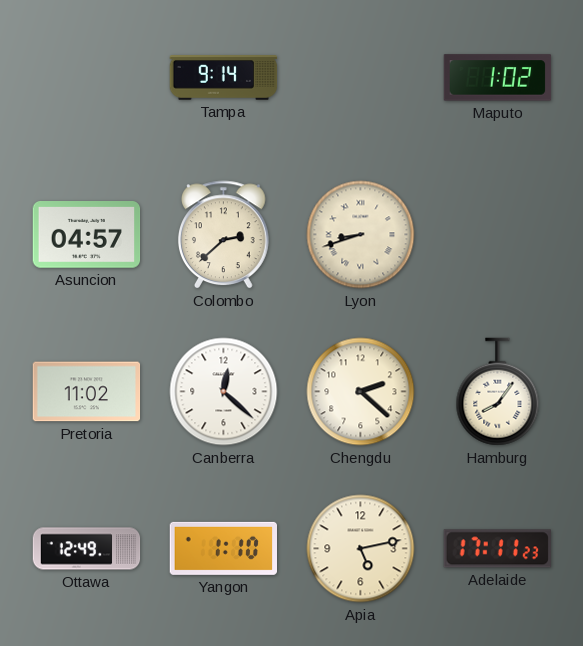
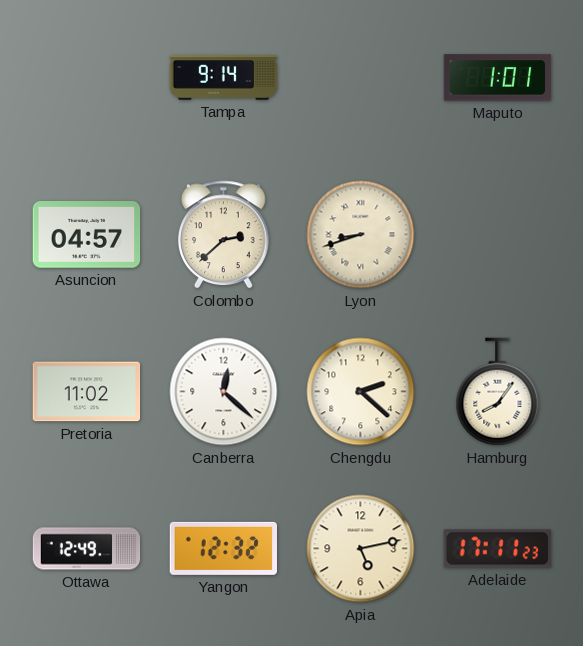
Maputo: 1:02 -> 1:01
Yangon: 1:10 -> 12:32
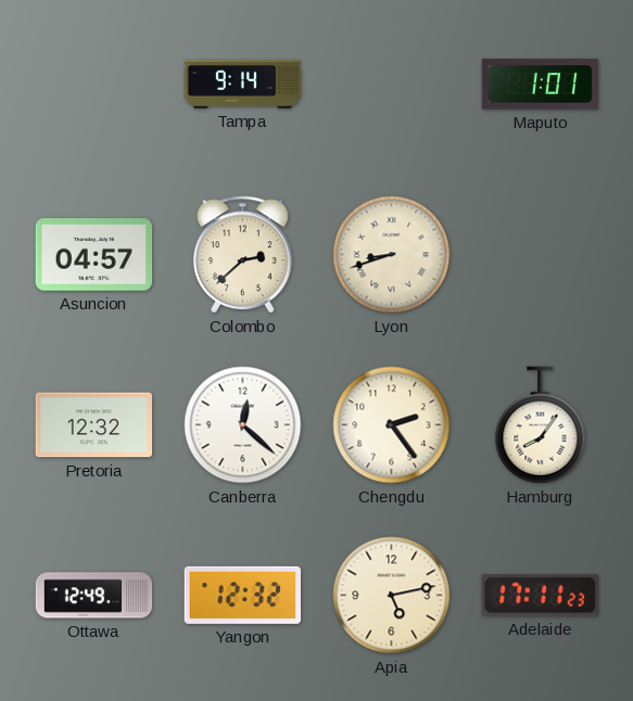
Pretoria: 11:02 -> 12:32
Chengdu: 2:22 -> 2:24
